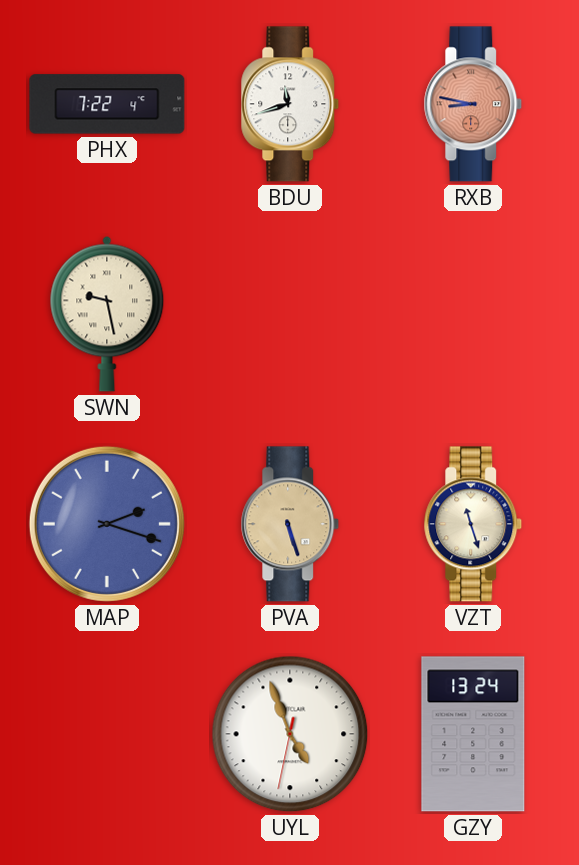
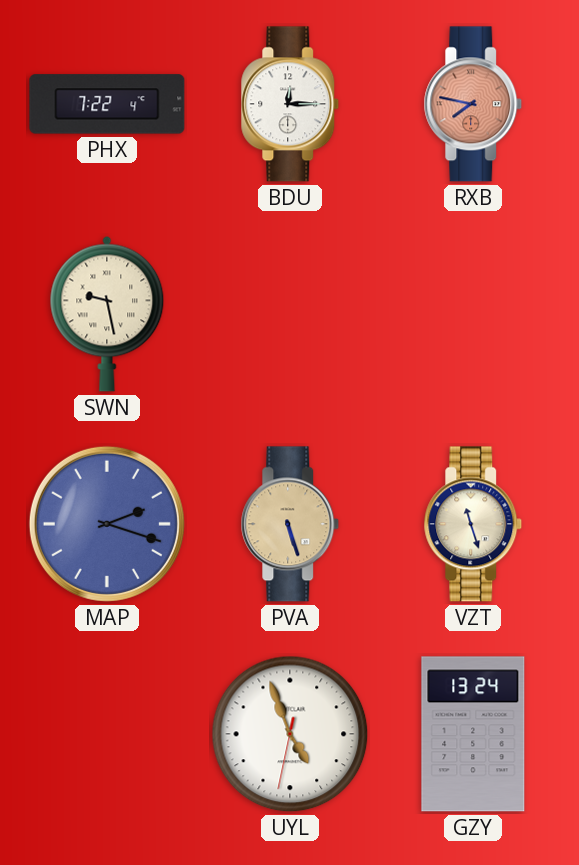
BDU: 11:42 -> 12:15
RXB: 8:47 -> 7:47
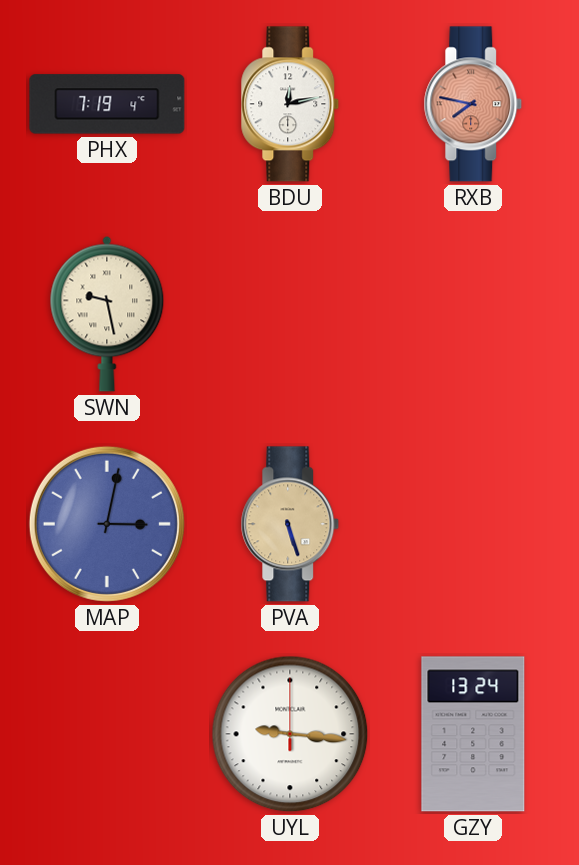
PHX: 7:22 -> 7:19
BDU: 12:15 -> 12:13
MAP: 2:18 -> 3:02
VZT: 11:27 -> none
UYL: 4:56 -> 9:16
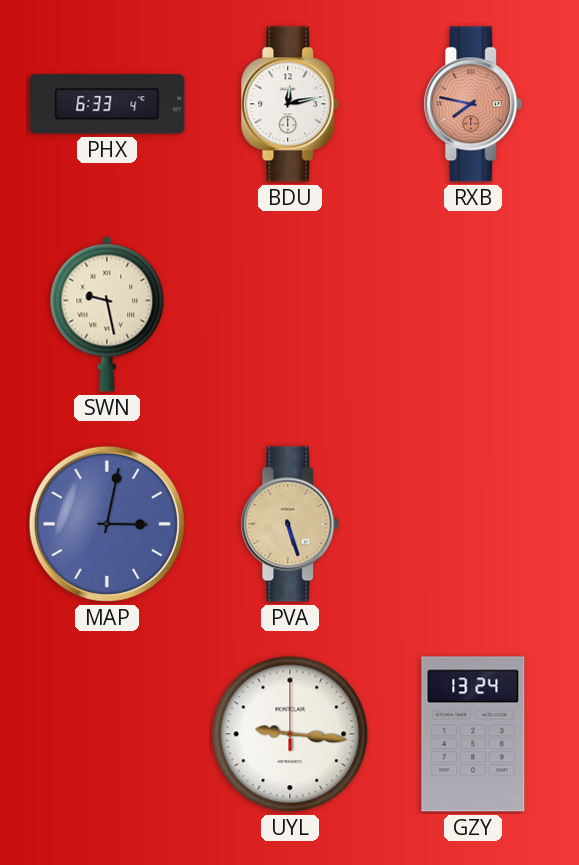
PHX: 7:19 -> 6:33
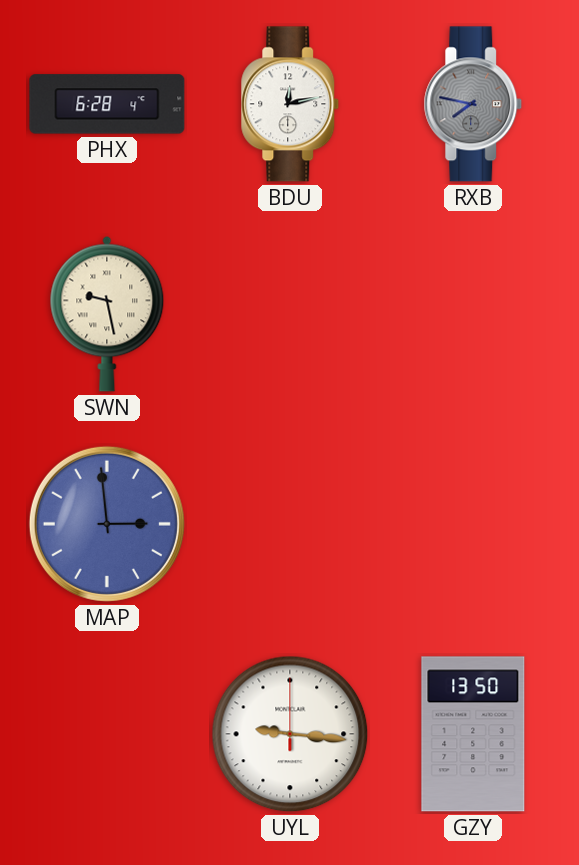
PHX: 6:33 -> 6:28
RXB dial: salmon -> grey
MAP: 3:02 -> 2:59
PVA: 5:27 -> none
GZY: 13:24 -> 13:50
